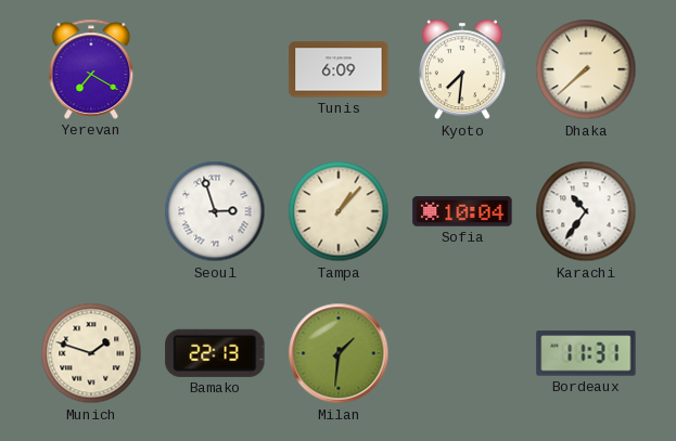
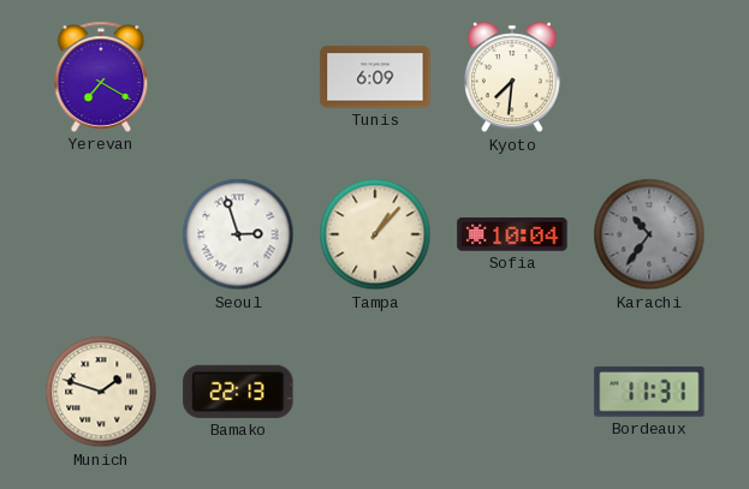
Dhaka: 7:38 -> none
Karachi dial: white -> grey
Milan: 1:31 -> none
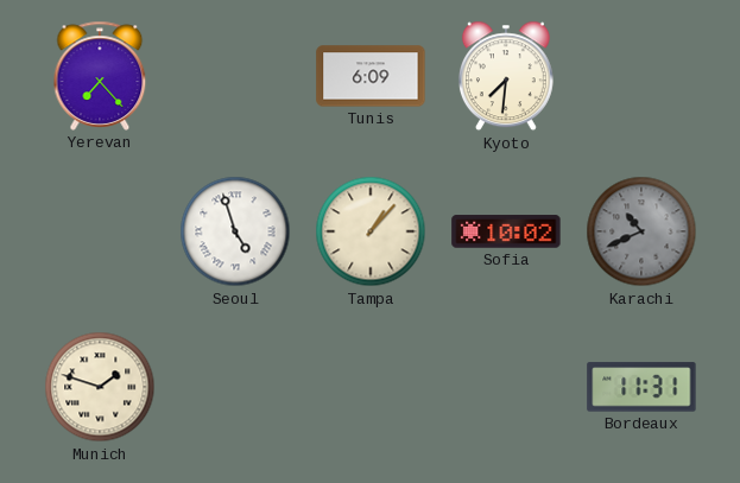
Yerevan: 7:20 -> 7:23
Seoul: 2:57 -> 4:57
Sofia: 10:04 -> 10:02
Karachi: 10:36 -> 10:41
Bamako: 22:13 -> none
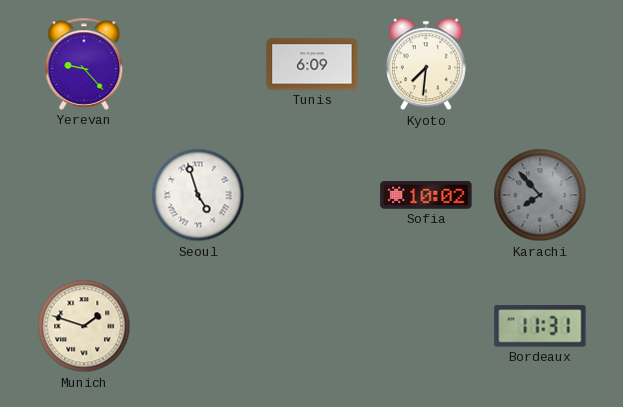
Yerevan: 7:23 -> 9:23
Tampa: 1:07 -> none
Karachi: 10:41 -> 7:53
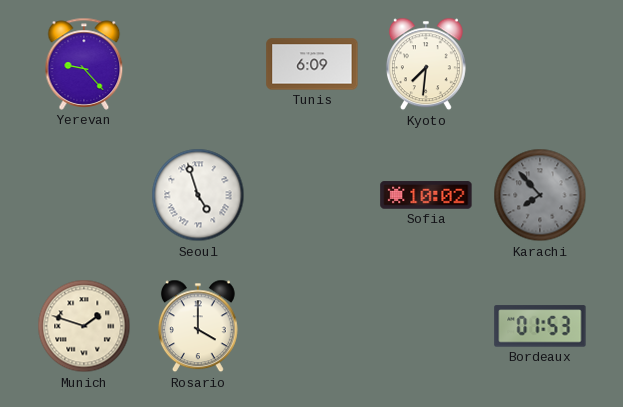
Rosario: none -> 4:00
Bordeaux: 11:31 -> 01:53
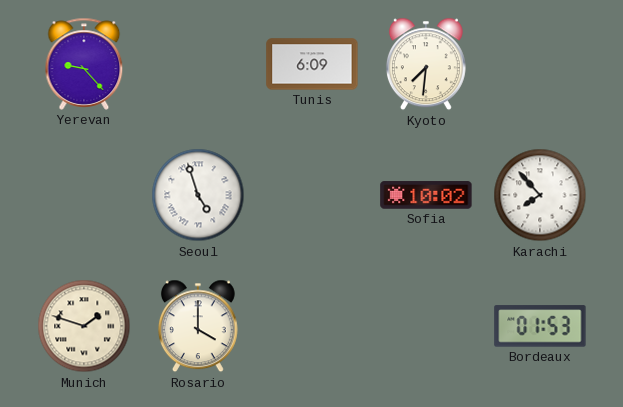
Karachi dial: grey -> white
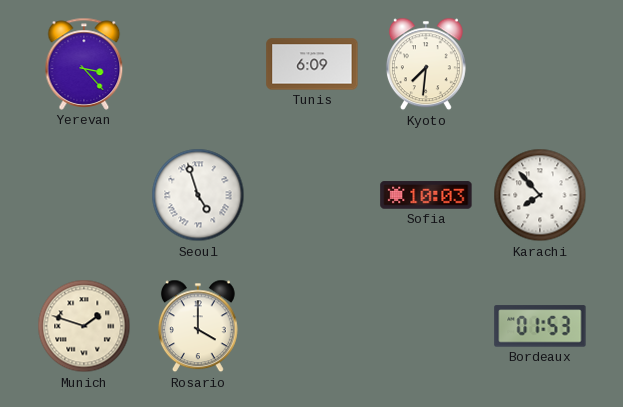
Yerevan: 9:23 -> 3:23
Sofia: 10:02 -> 10:03
